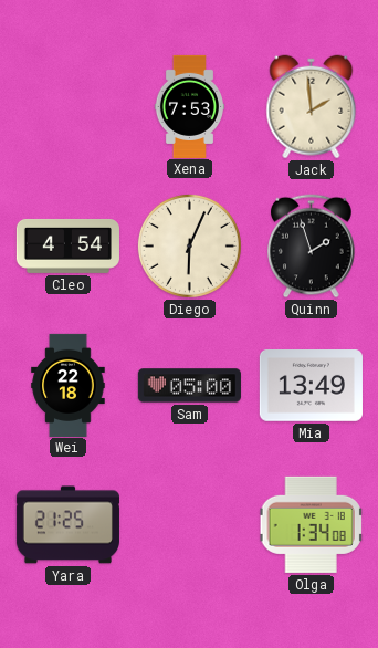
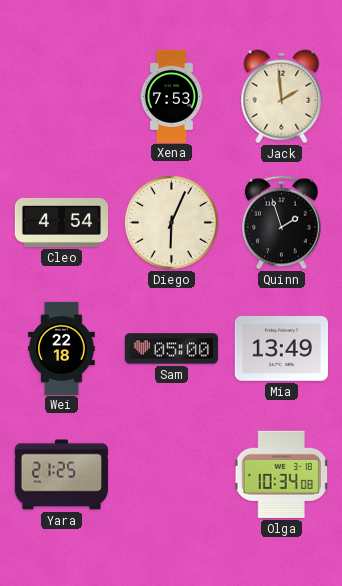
Olga: 1:34 -> 10:34
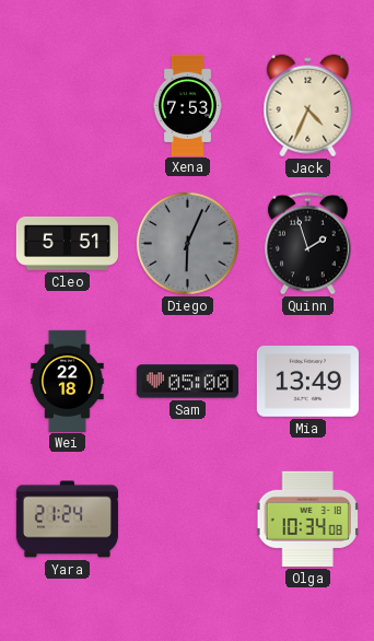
Jack: 1:59 -> 4:34
Cleo: 4:54 -> 5:51
Diego dial: cream -> grey
Yara: 21:25 -> 21:24
